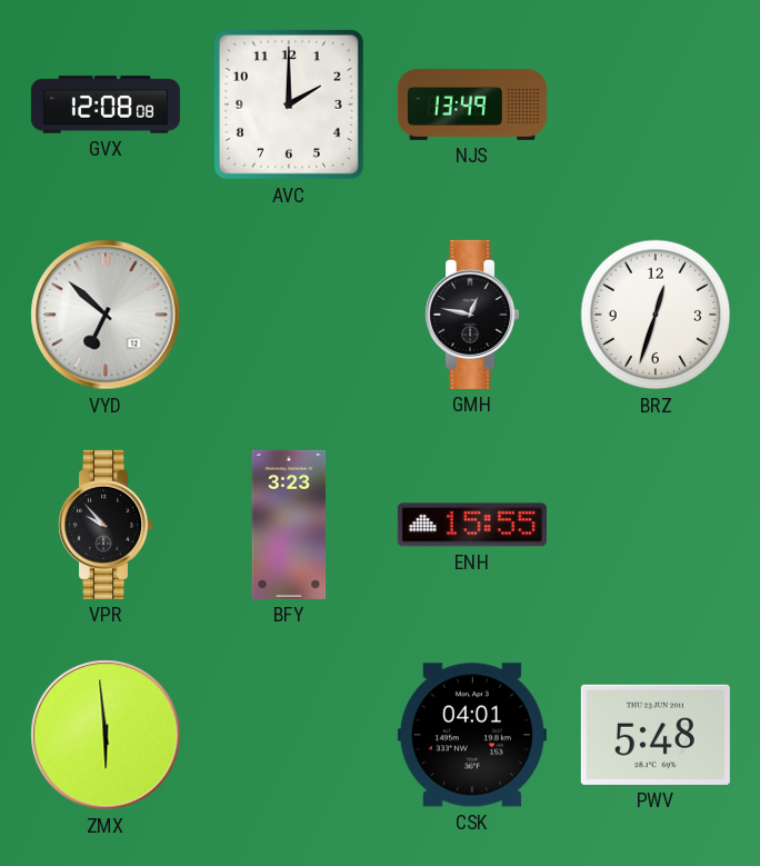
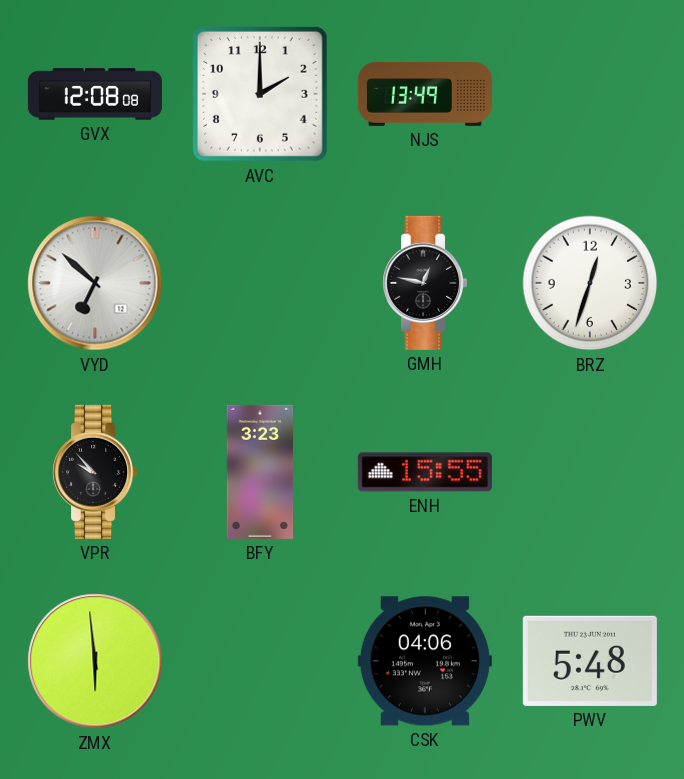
CSK: 04:01 -> 04:06
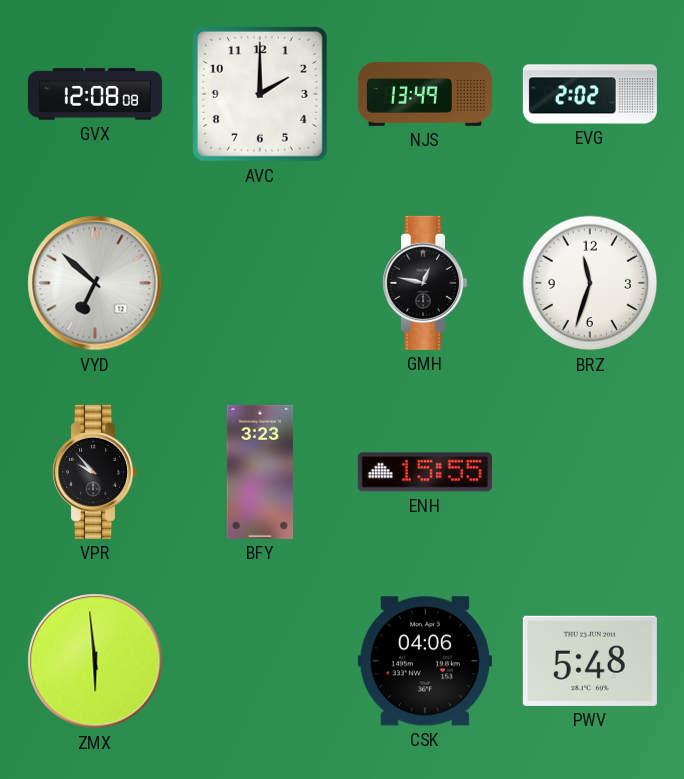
EVG: none -> 2:02
BRZ: 12:33 -> 11:33
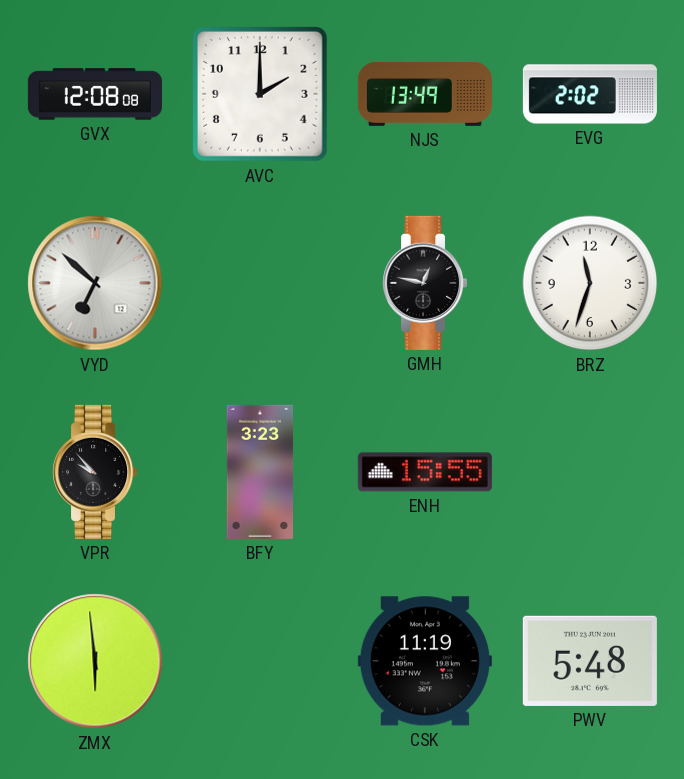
CSK: 04:06 -> 11:19
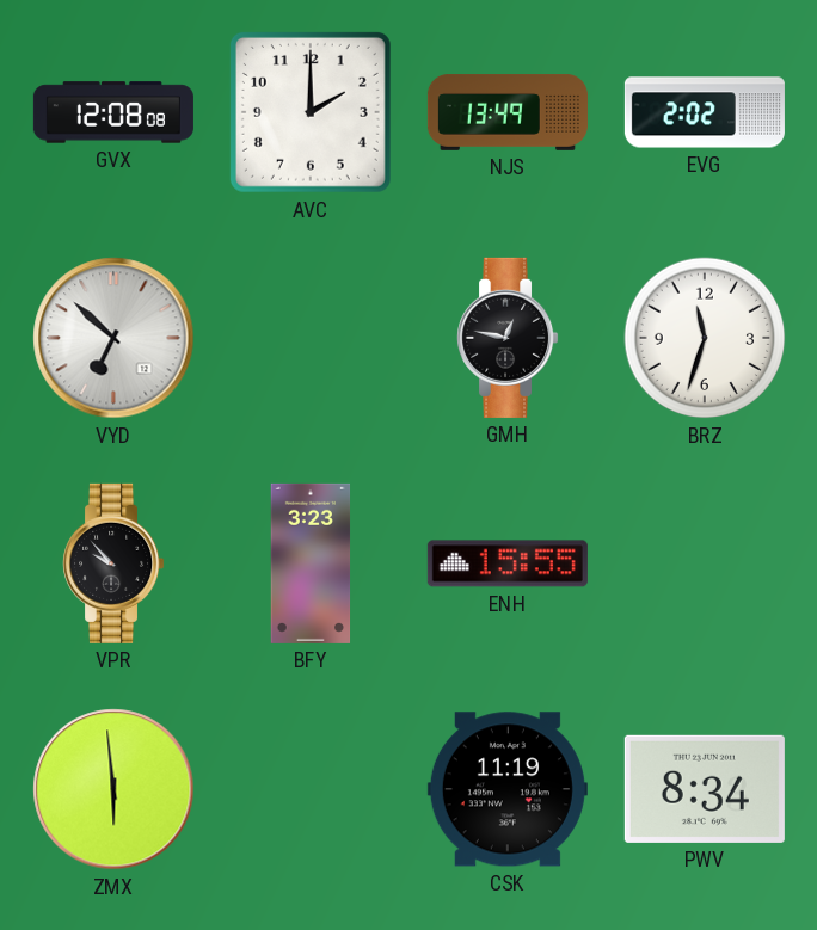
PWV: 5:48 -> 8:34
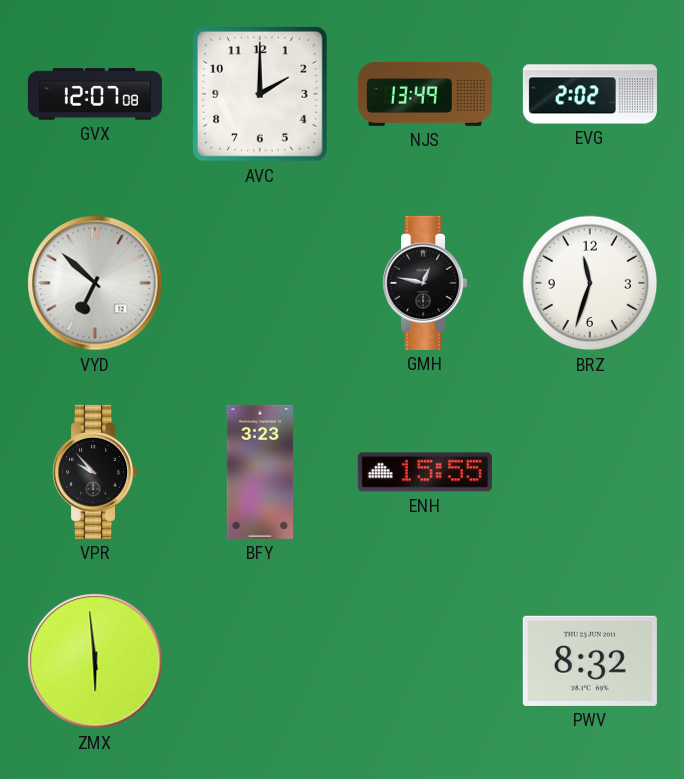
GVX: 12:08 -> 12:07
CSK: 11:19 -> none
PWV: 8:34 -> 8:32
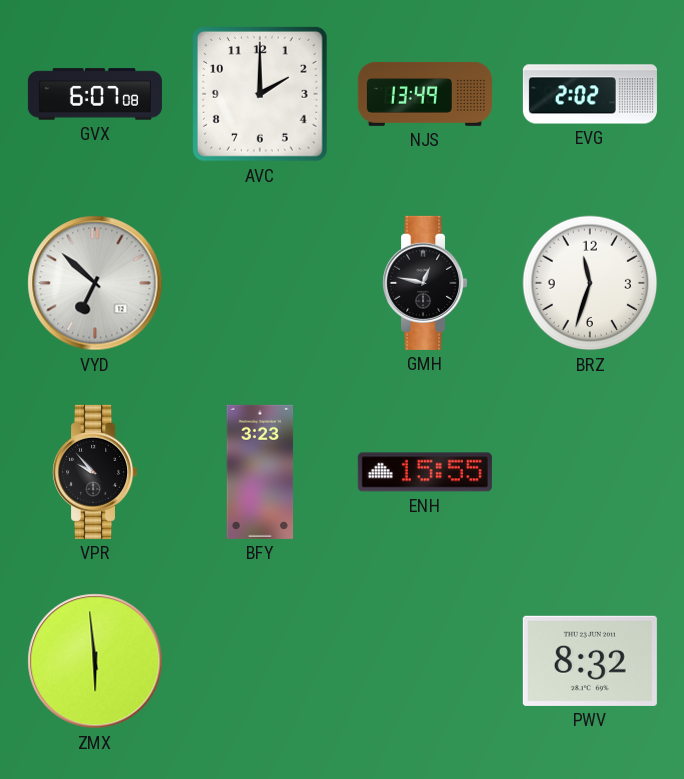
GVX: 12:07 -> 6:07
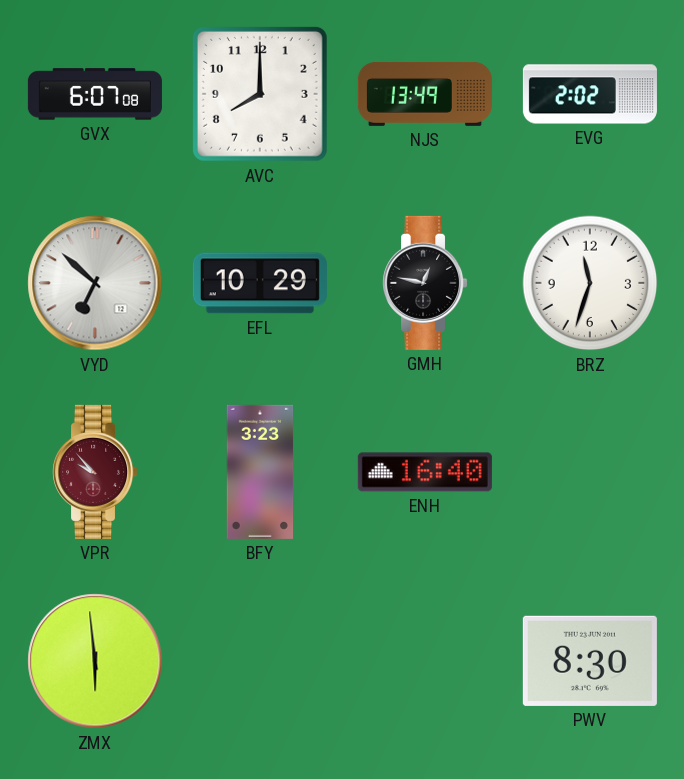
AVC: 2:00 -> 8:00
EFL: none -> 10:29
VPR dial: black -> burgundy
ENH: 15:55 -> 16:40
PWV: 8:32 -> 8:30
